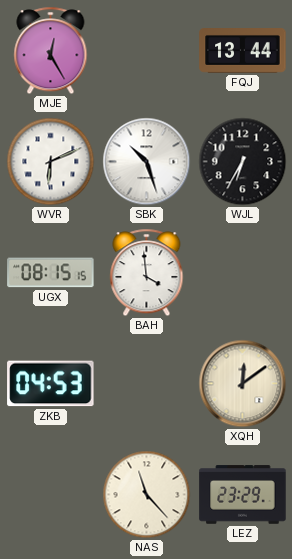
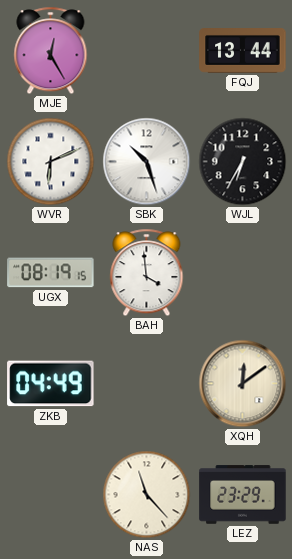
UGX: 08:15 -> 08:19
ZKB: 04:53 -> 04:49
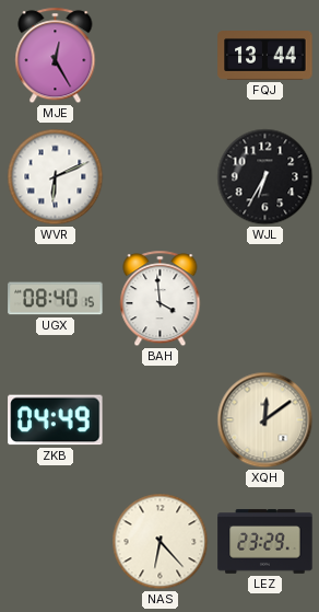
SBK: 10:27 -> none
UGX: 08:19 -> 08:40
NAS: 11:23 -> 6:23
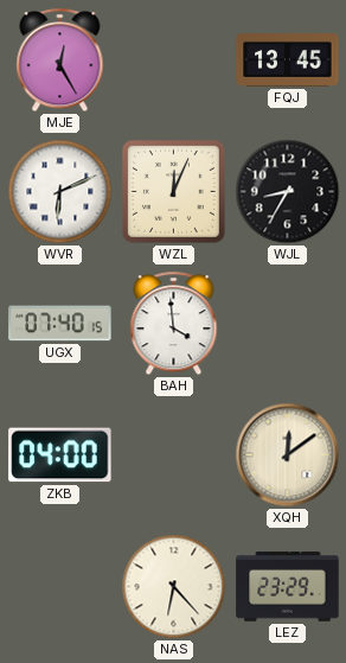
FQJ: 13:44 -> 13:45
WZL: none -> 12:04
WJL: 6:35 -> 8:35
UGX: 08:40 -> 07:40
ZKB: 04:49 -> 04:00
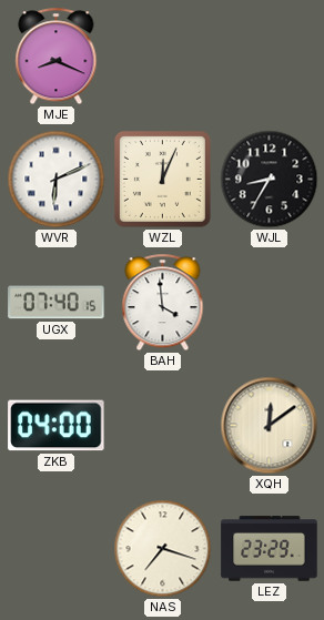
MJE: 12:25 -> 8:19
FQJ: 13:45 -> none
NAS: 6:23 -> 7:18
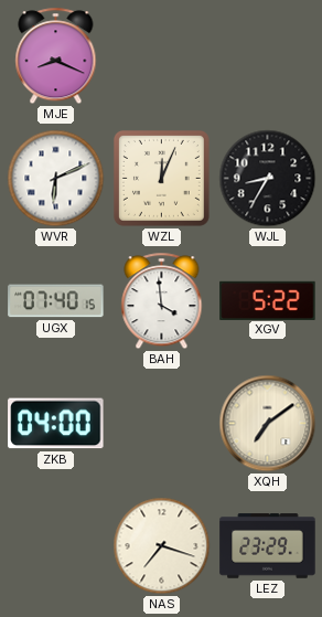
XGV: none -> 5:22
XQH: 12:09 -> 7:09
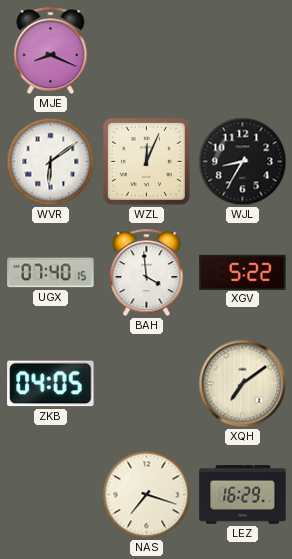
WVR: 6:11 -> 6:09
ZKB: 04:00 -> 04:05
LEZ: 23:29 -> 16:29
